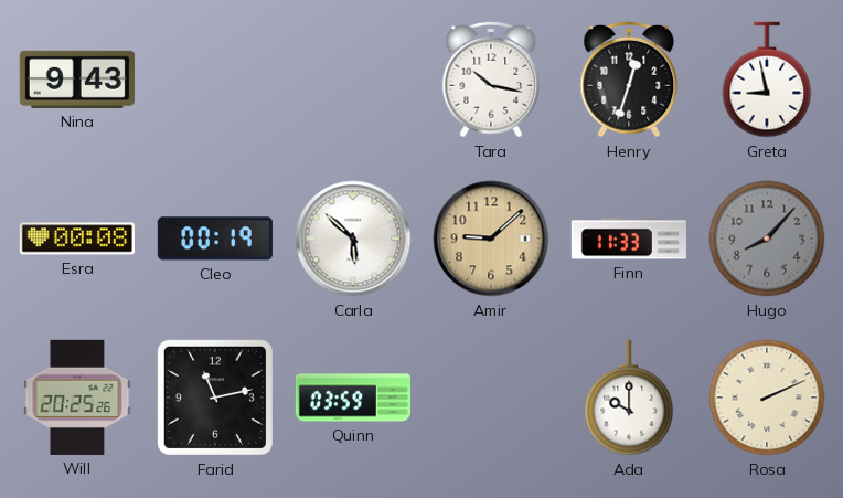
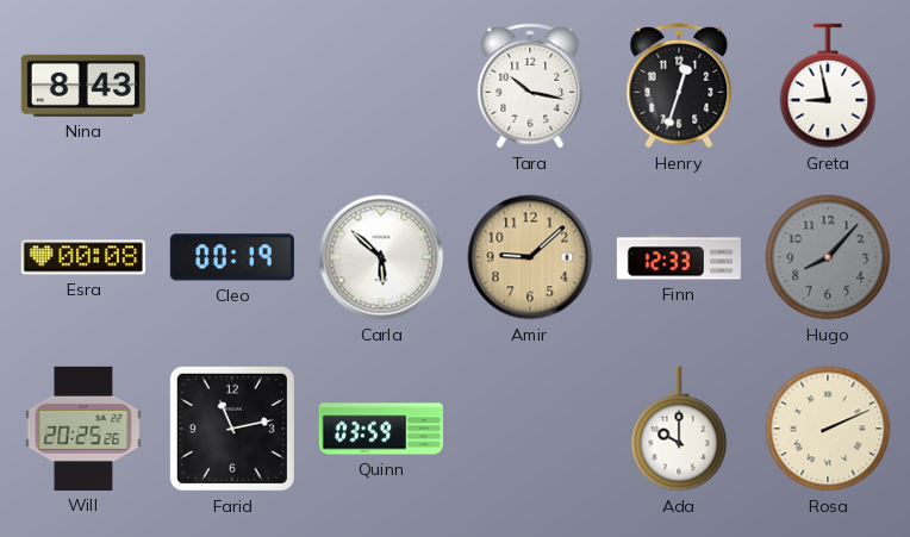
Nina: 9:43 -> 8:43
Finn: 11:33 -> 12:33
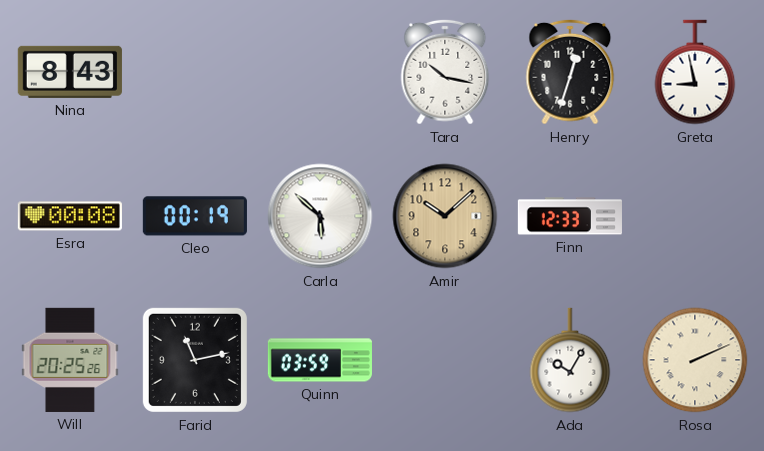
Amir: 9:08 -> 10:08
Hugo: 8:07 -> none
Ada: 10:00 -> 10:05
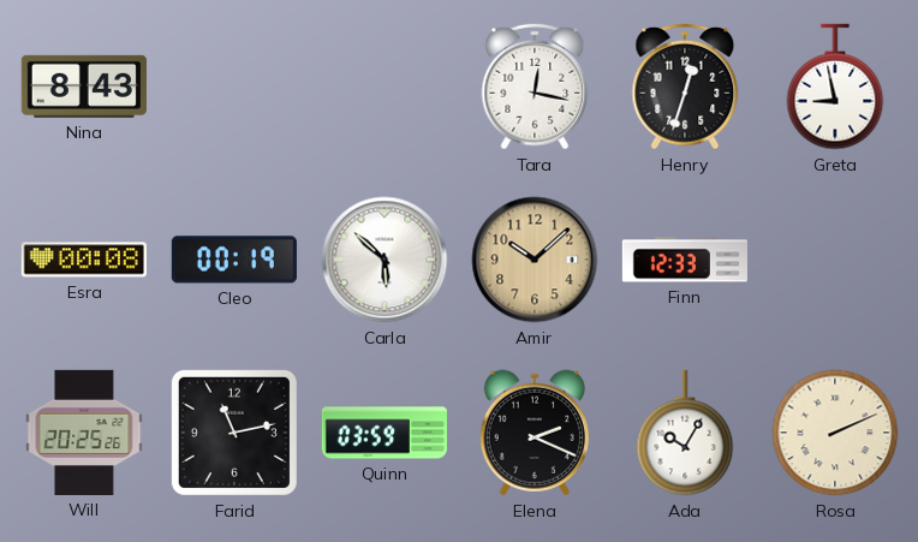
Tara: 10:17 -> 12:17
Elena: none -> 2:19
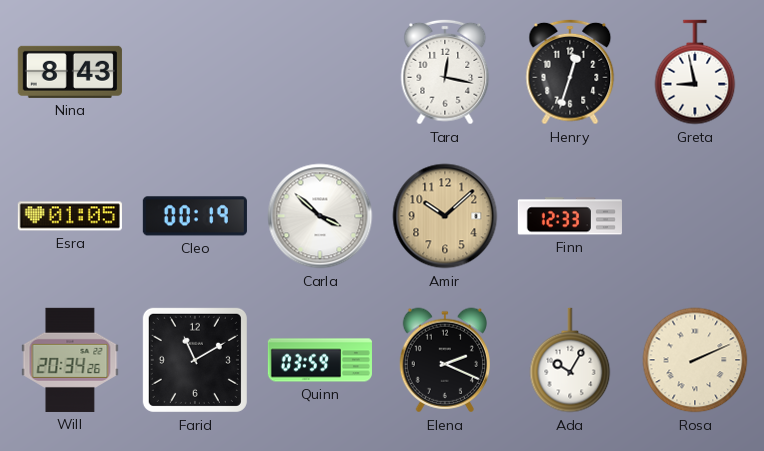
Esra: 00:08 -> 01:05
Carla: 5:52 -> 3:52
Will: 20:25 -> 20:34
Farid: 11:13 -> 11:10
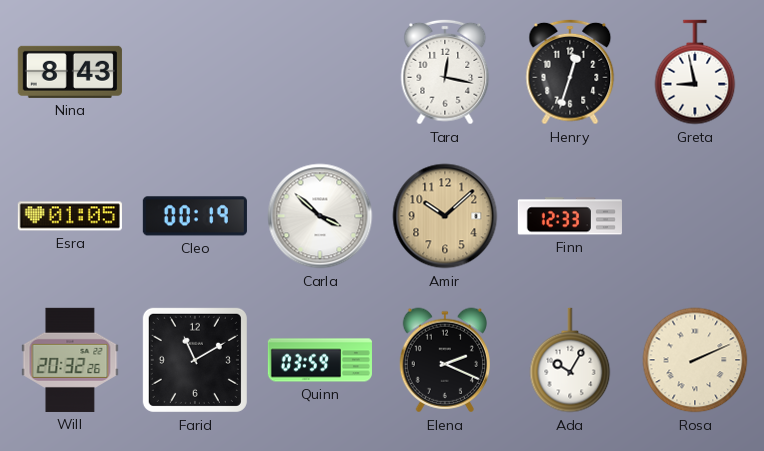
Will: 20:34 -> 20:32
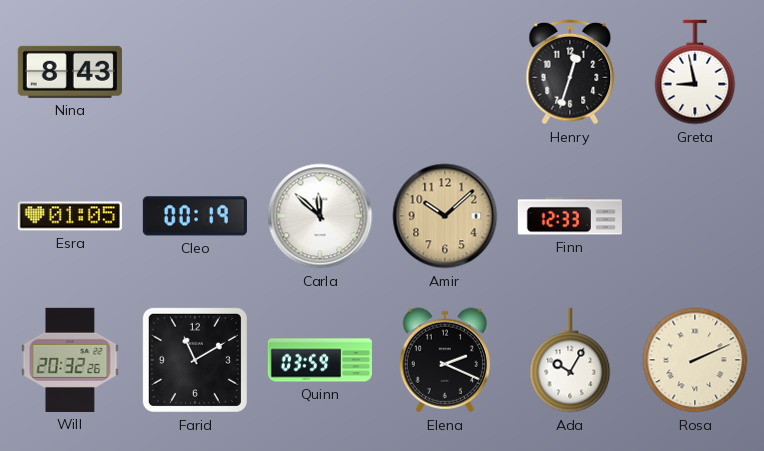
Tara: 12:17 -> none
Carla: 3:52 -> 11:52
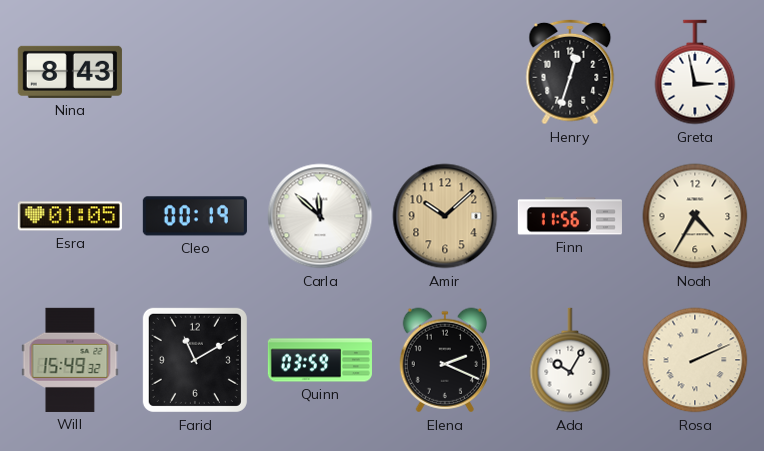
Greta: 8:58 -> 2:58
Finn: 12:33 -> 11:56
Noah: none -> 4:35
Will: 20:32 -> 15:49
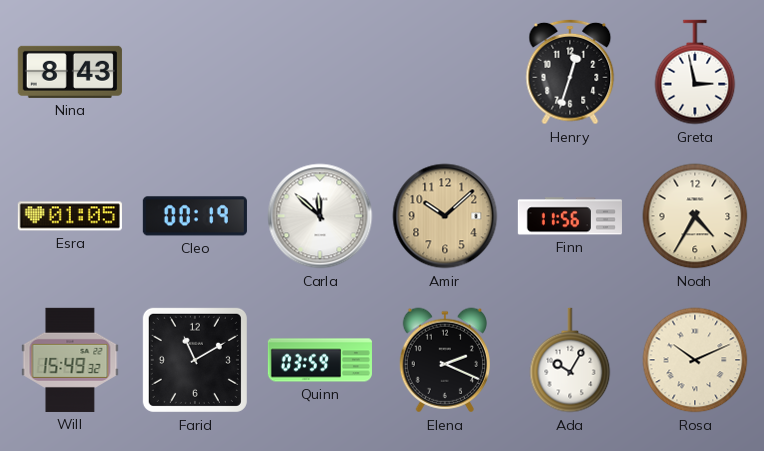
Rosa: 2:11 -> 10:11
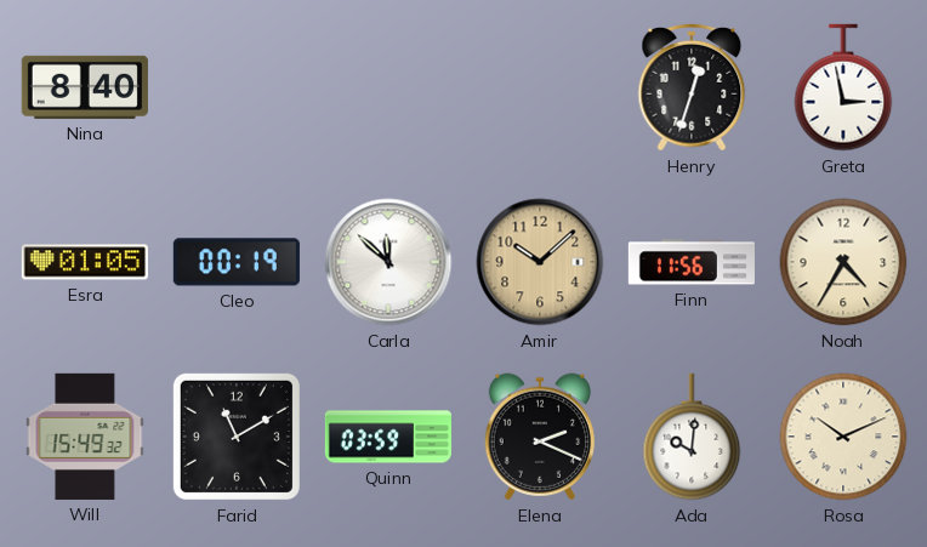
Nina: 8:43 -> 8:40
Ada: 10:05 -> 10:01
